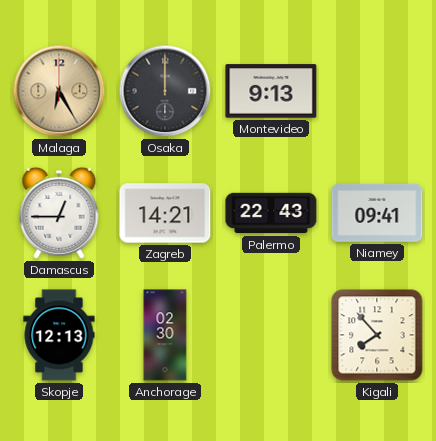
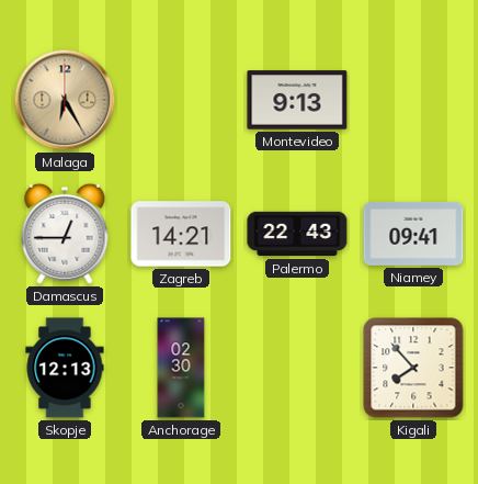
Osaka: 12:00 -> none
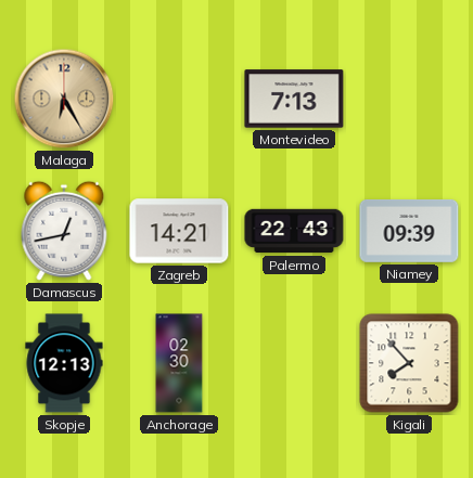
Montevideo: 9:13 -> 7:13
Damascus: 12:45 -> 12:43
Niamey: 09:41 -> 09:39
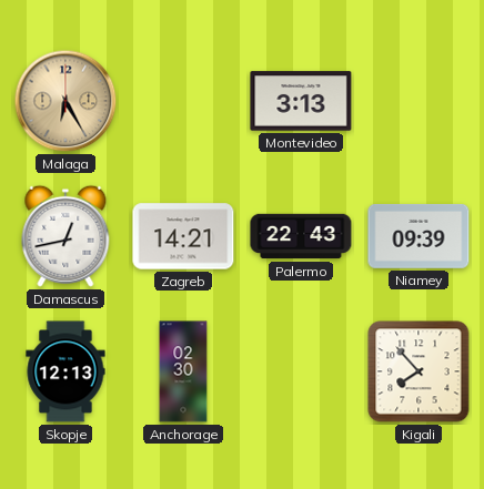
Montevideo: 7:13 -> 3:13
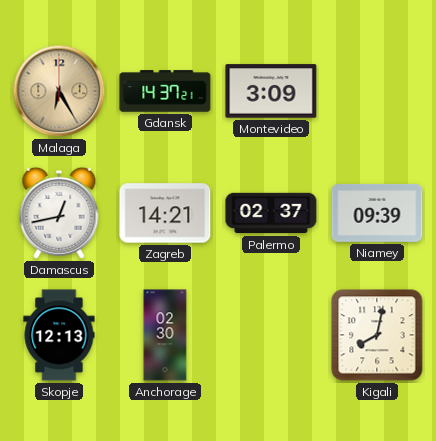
Gdansk: none -> 14:37
Montevideo: 3:13 -> 3:09
Palermo: 22:43 -> 02:37
Kigali: 7:53 -> 8:02
